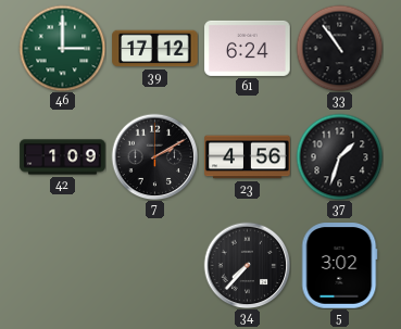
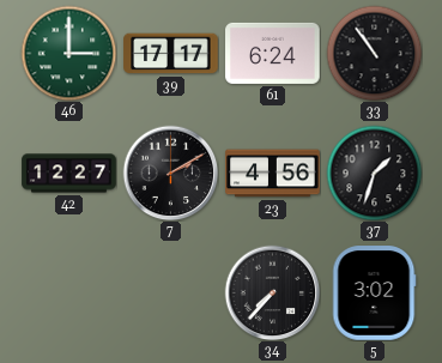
39: 17:12 -> 17:17
42: 1:09 -> 12:27
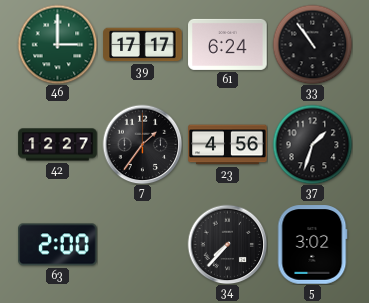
7: 2:10 -> 1:36
63: none -> 2:00
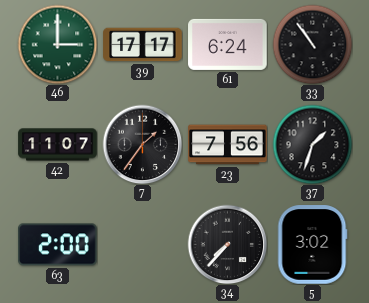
42: 12:27 -> 11:07
23: 4:56 -> 7:56
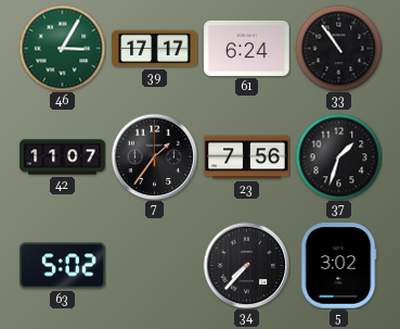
46: 3:00 -> 3:05
63: 2:00 -> 5:02
